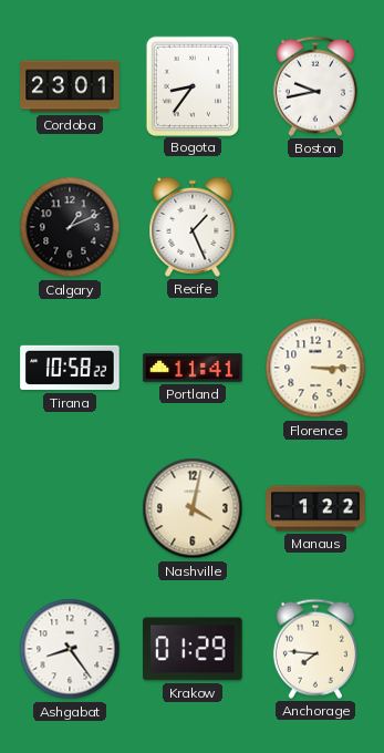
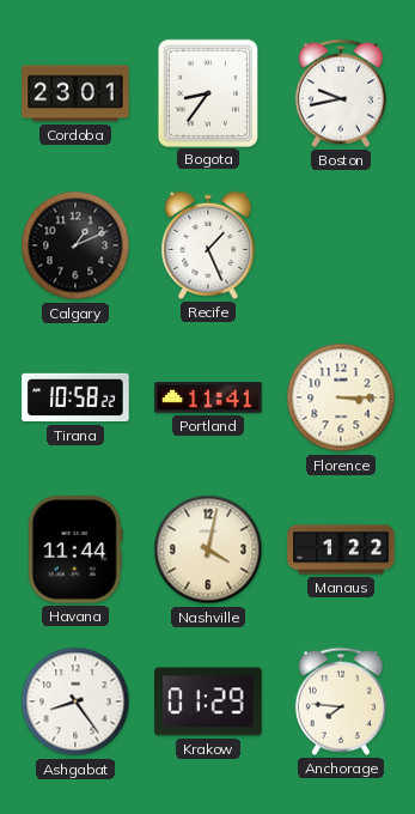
Havana: none -> 11:44
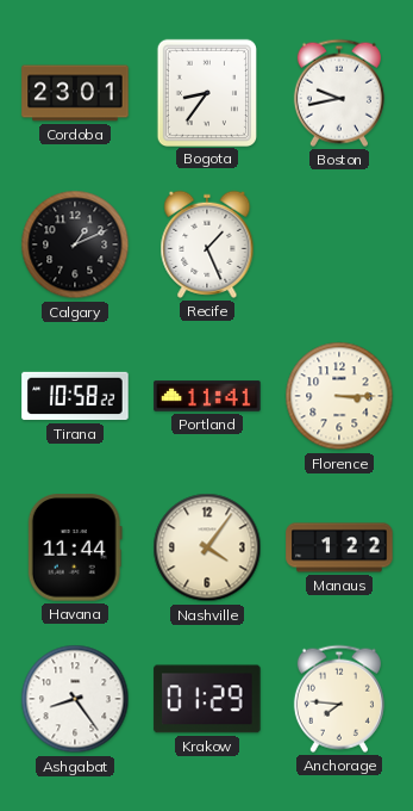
Nashville: 4:02 -> 4:06
